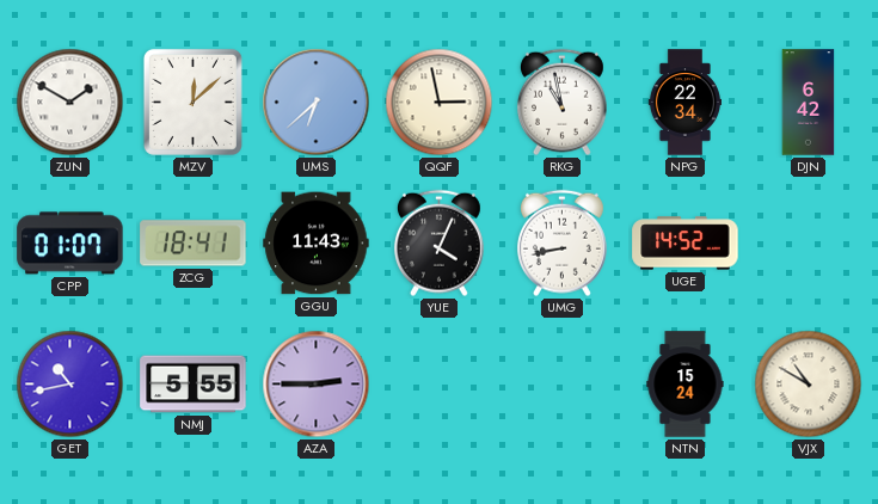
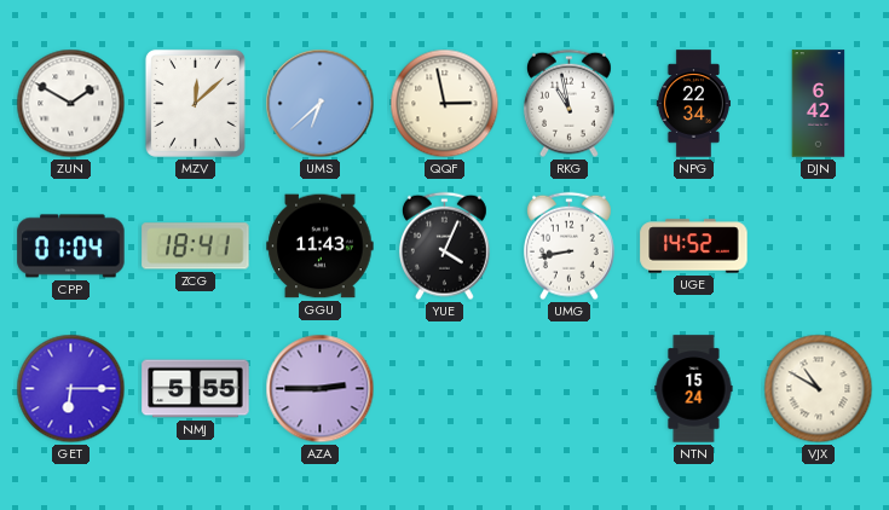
CPP: 01:07 -> 01:04
GET: 10:43 -> 6:15
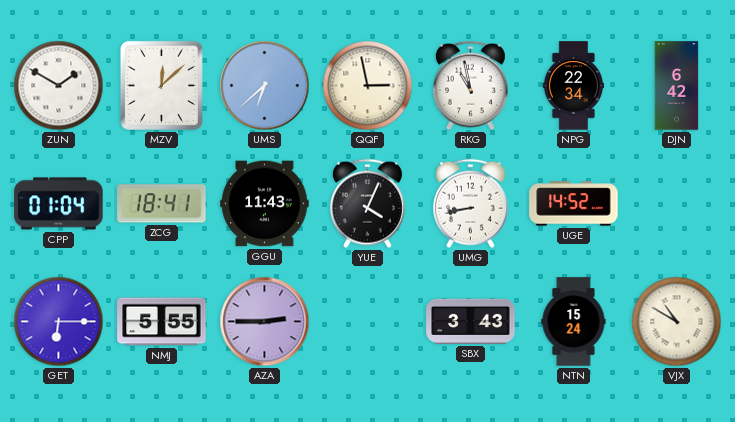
SBX: none -> 3:43
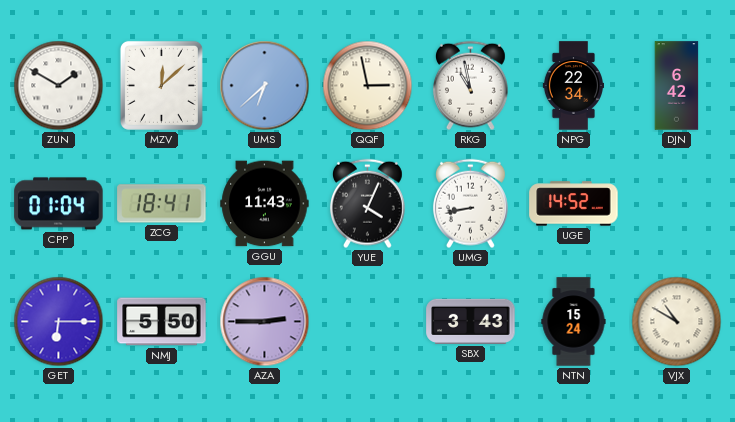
NMJ: 5:55 -> 5:50
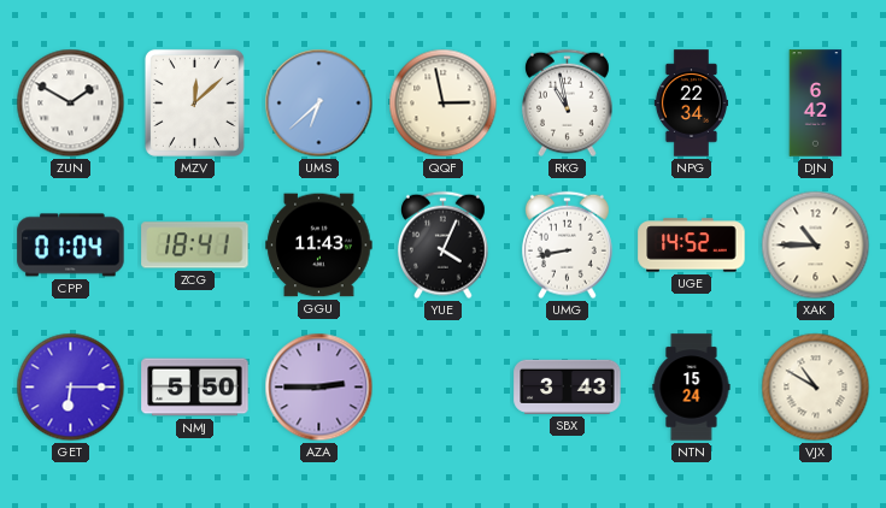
XAK: none -> 10:45
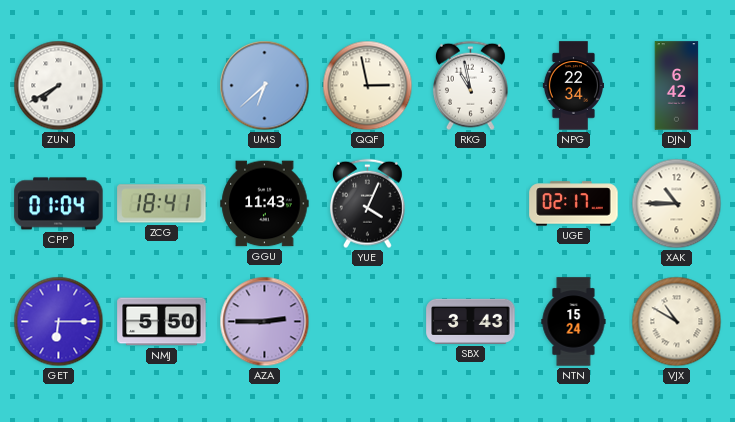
ZUN: 1:50 -> 7:40
MZV: 12:08 -> none
UMG: 8:43 -> none
UGE: 14:52 -> 02:17
